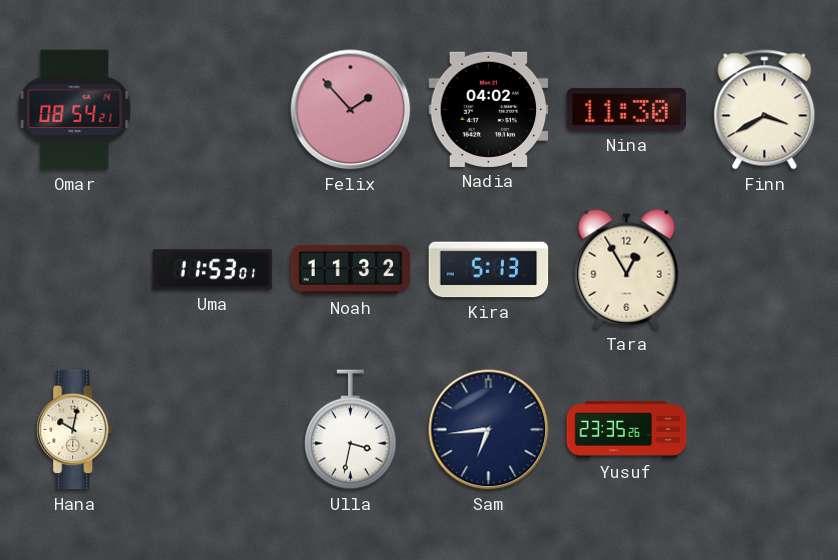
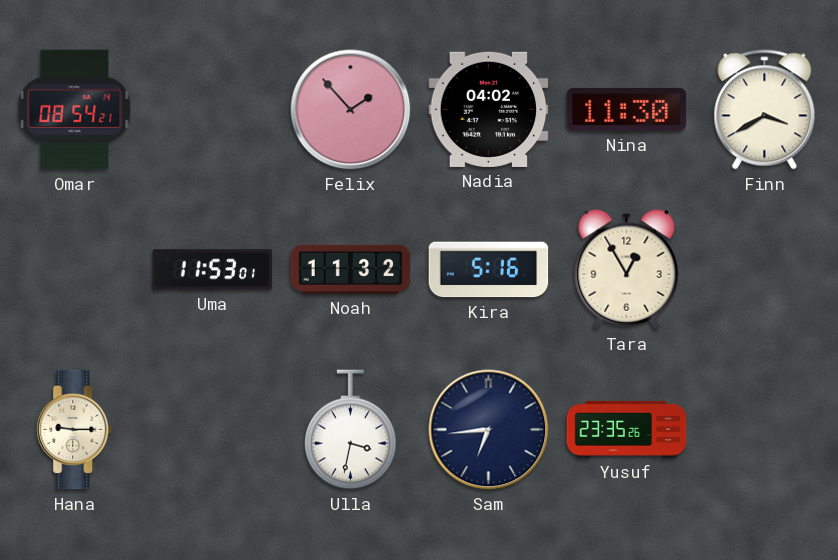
Kira: 5:13 -> 5:16
Hana: 10:02 -> 9:15
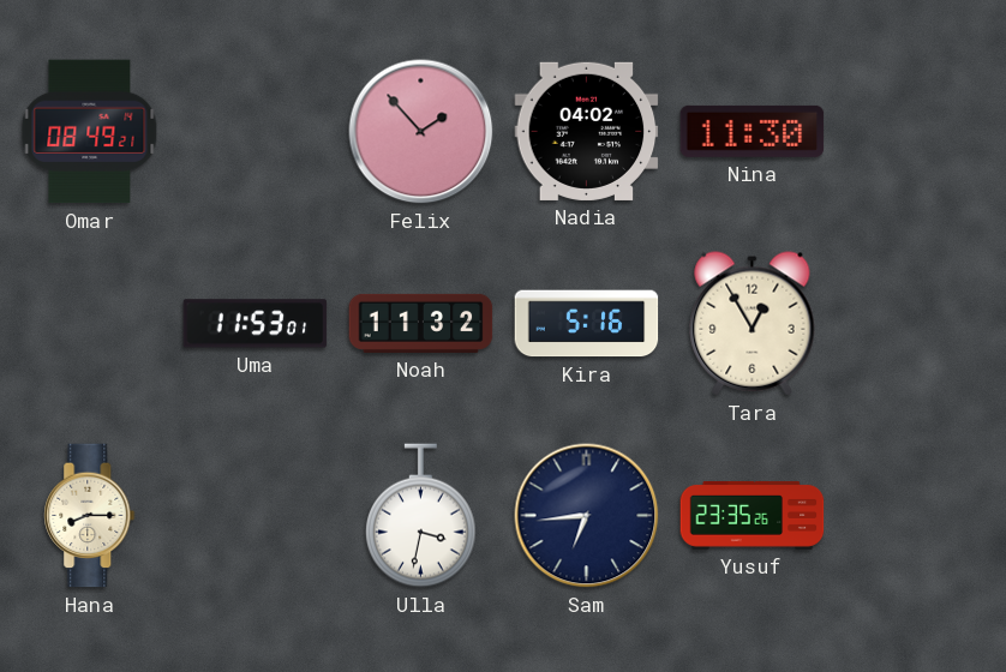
Omar: 08:54 -> 08:49
Finn: 3:40 -> none
Hana: 9:15 -> 8:15
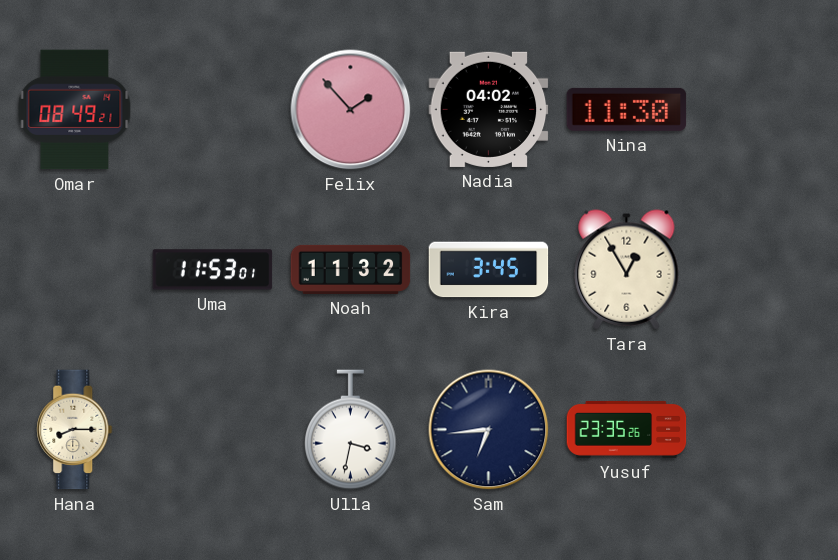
Kira: 5:16 -> 3:45
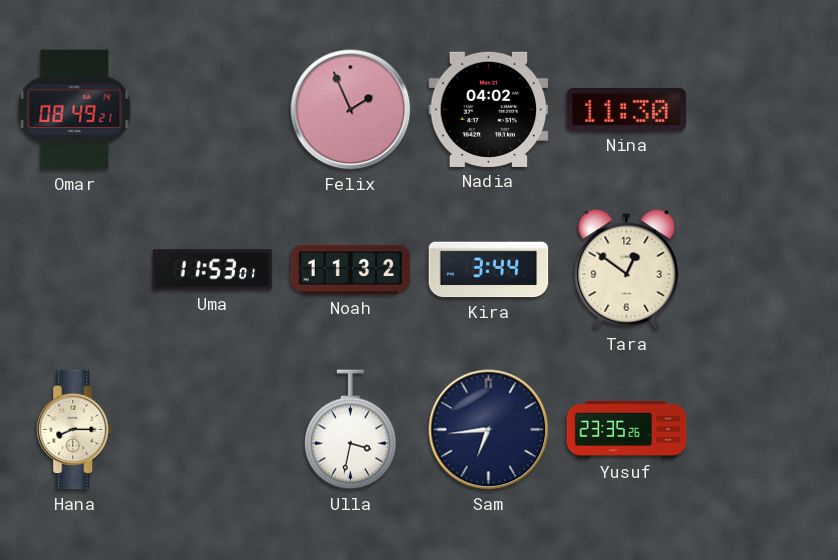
Felix: 1:53 -> 1:56
Kira: 3:45 -> 3:44
Tara: 12:55 -> 12:51
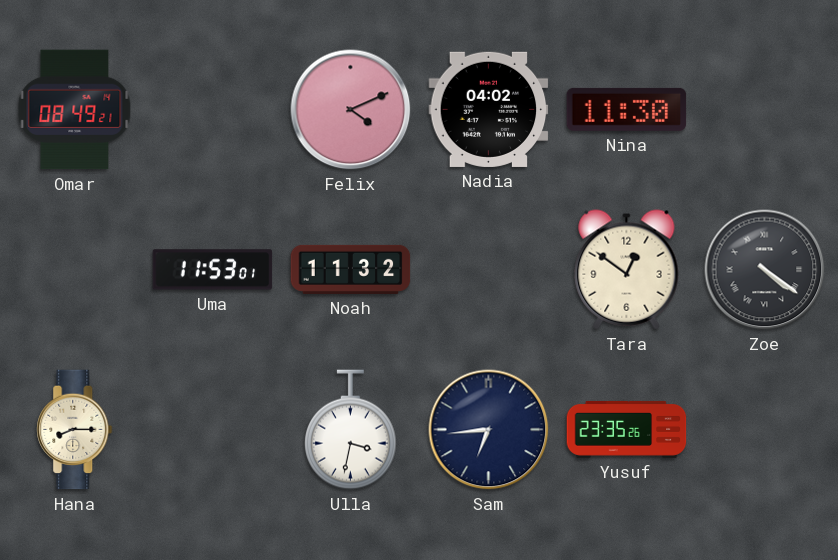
Felix: 1:56 -> 4:11
Kira: 3:44 -> none
Zoe: none -> 4:21
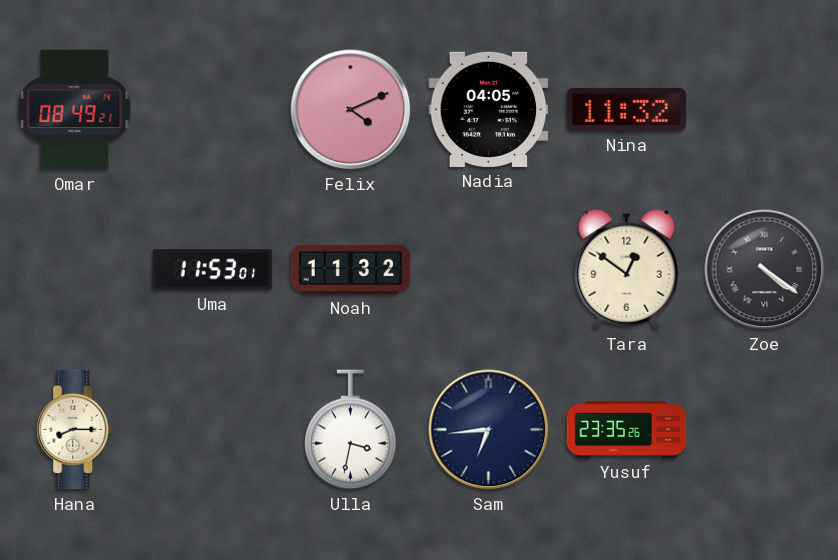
Nadia: 04:02 -> 04:05
Nina: 11:30 -> 11:32
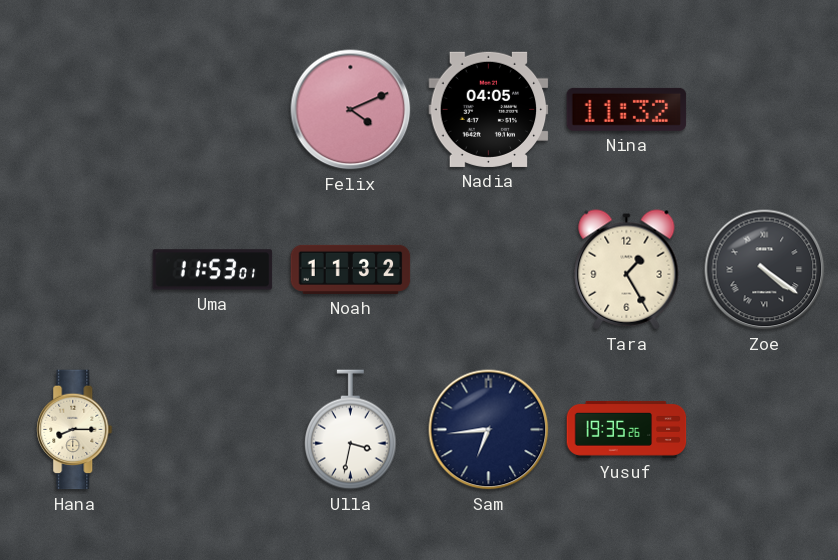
Omar: 08:49 -> none
Tara: 12:51 -> 1:25
Yusuf: 23:35 -> 19:35
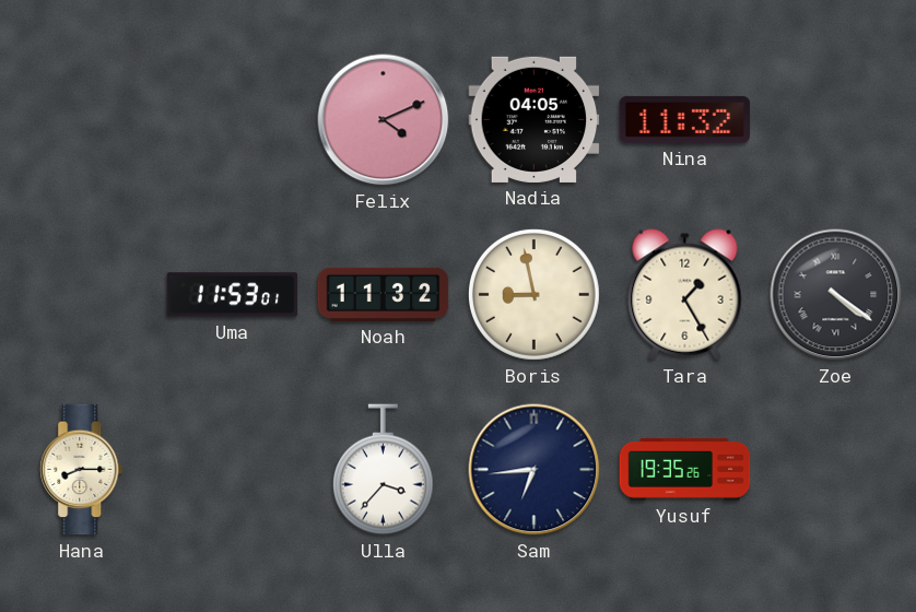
Boris: none -> 8:58
Ulla: 3:32 -> 3:37
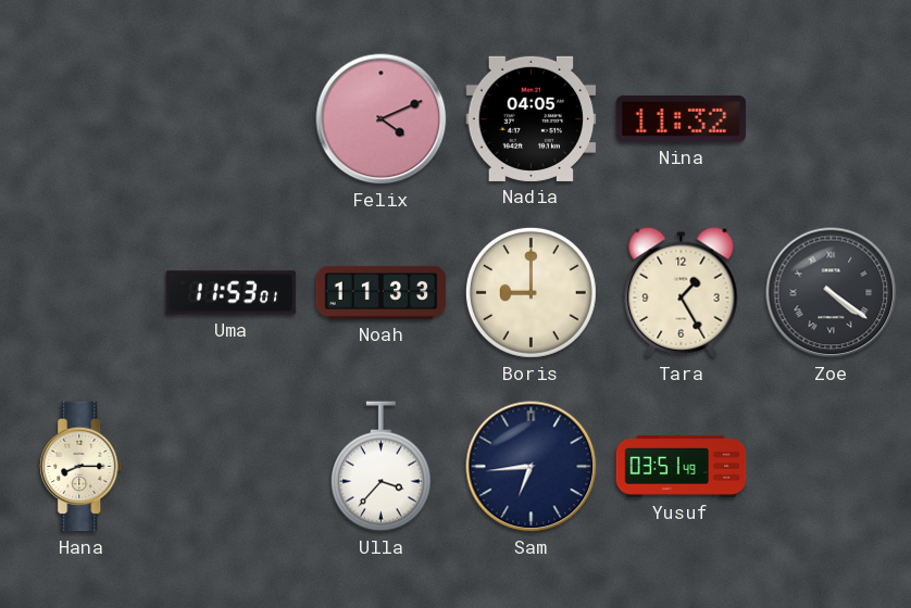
Noah: 11:32 -> 11:33
Boris: 8:58 -> 9:00
Yusuf: 19:35 -> 03:51
